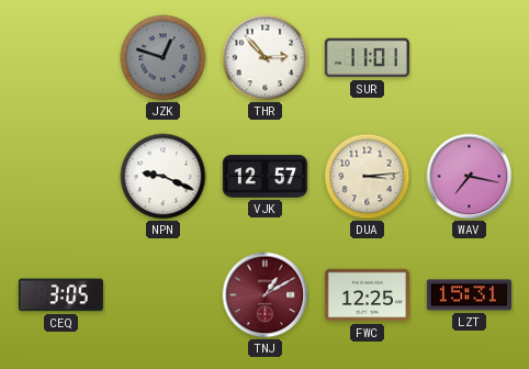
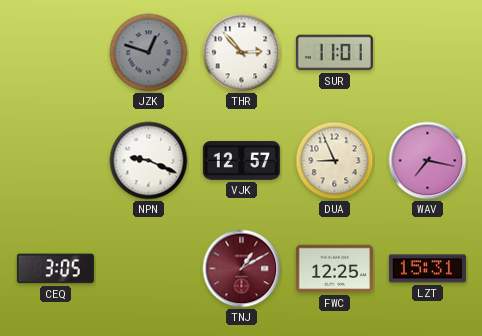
DUA: 3:14 -> 8:56
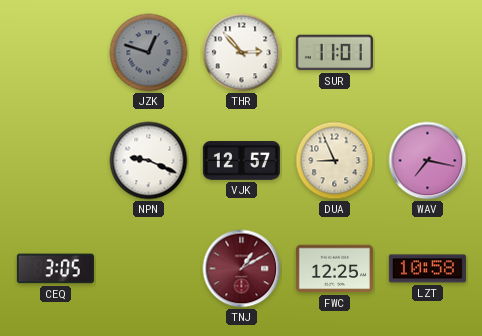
LZT: 15:31 -> 10:58
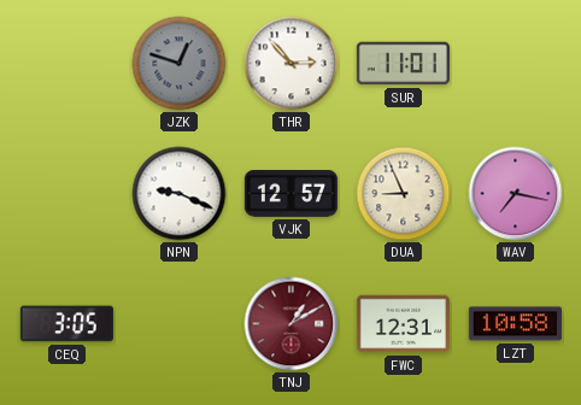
FWC: 12:25 -> 12:31
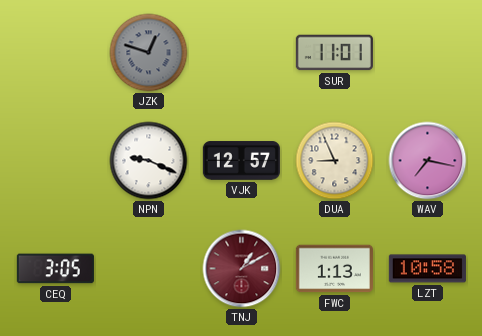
THR: 2:53 -> none
FWC: 12:31 -> 1:13
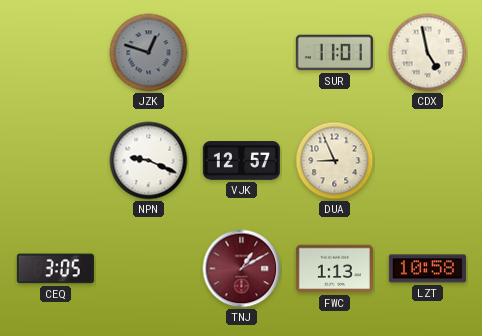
CDX: none -> 4:58
WAV: 7:17 -> none
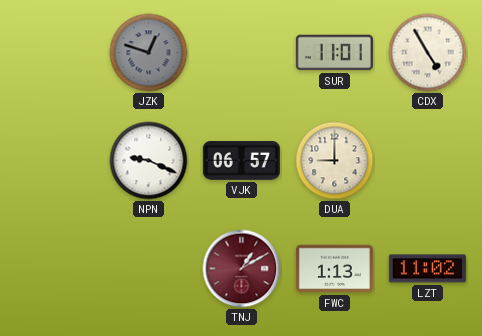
CDX: 4:58 -> 4:55
VJK: 12:57 -> 06:57
DUA: 8:56 -> 9:00
CEQ: 3:05 -> none
LZT: 10:58 -> 11:02
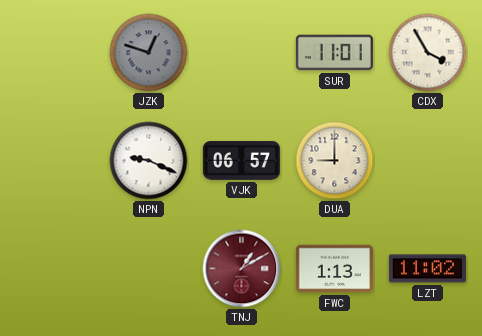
CDX: 4:55 -> 3:55
